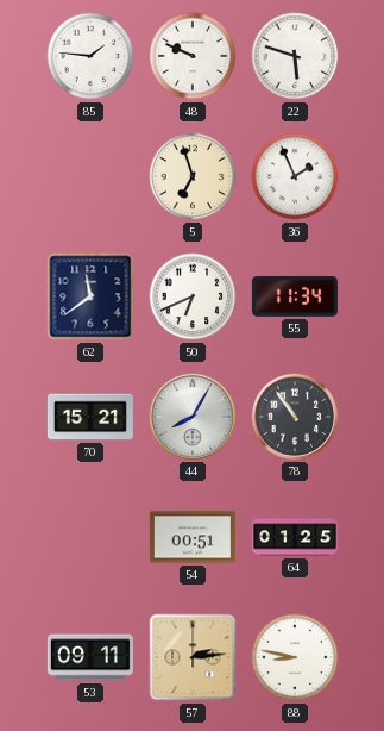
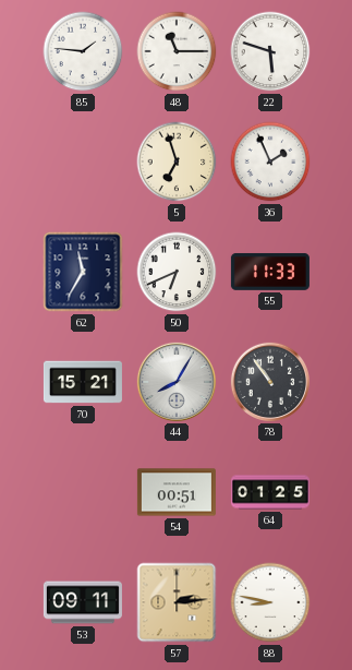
48: 9:49 -> 11:15
62: 11:39 -> 11:35
55: 11:34 -> 11:33
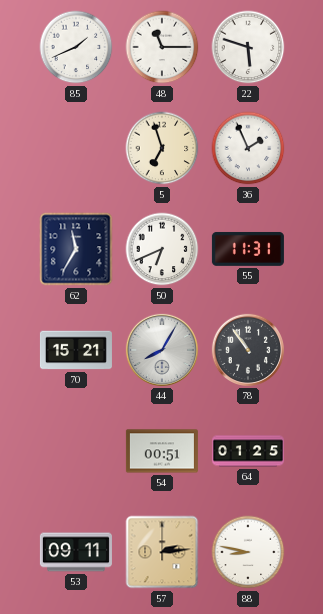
85: 1:46 -> 1:41
55: 11:33 -> 11:31
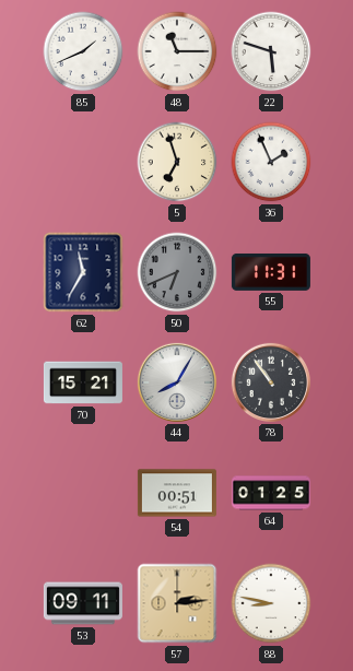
50 dial: white -> grey
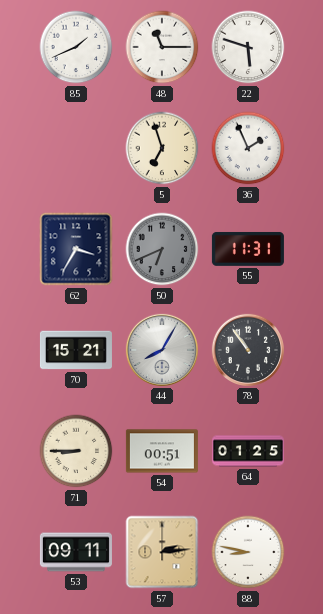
62: 11:35 -> 3:35
71: none -> 8:45
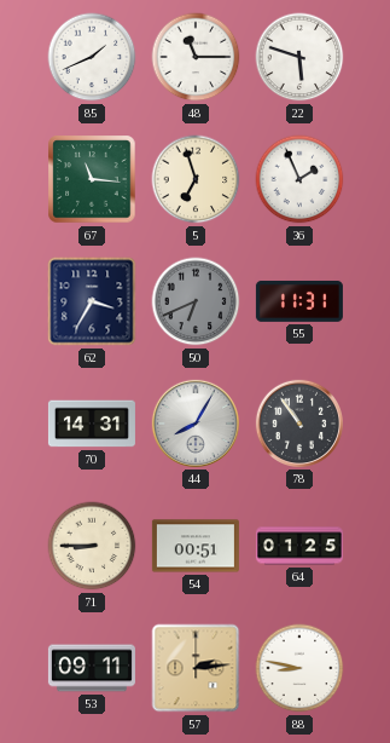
67: none -> 11:16
70: 15:21 -> 14:31
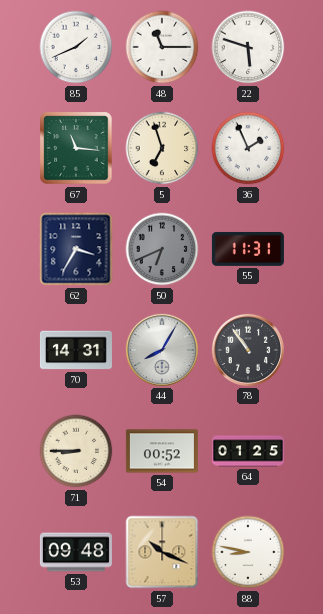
54: 00:51 -> 00:52
53: 09:11 -> 09:48
57: 2:14 -> 10:19
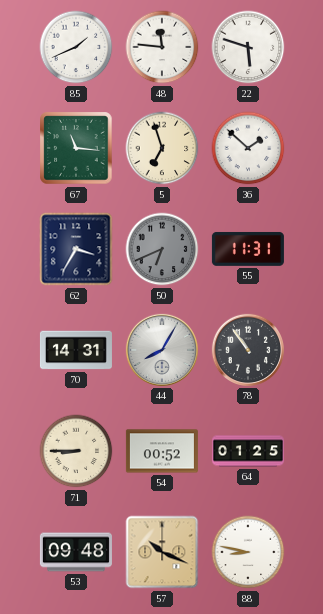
48: 11:15 -> 11:46
36: 1:56 -> 1:52
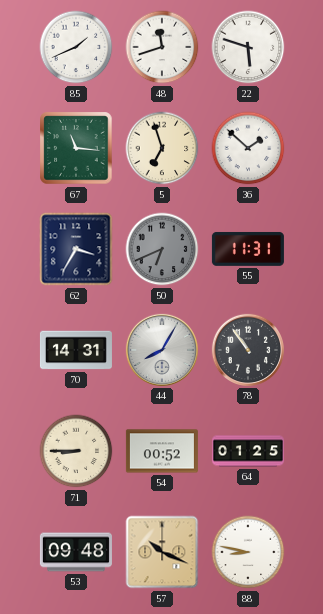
48: 11:46 -> 11:42
